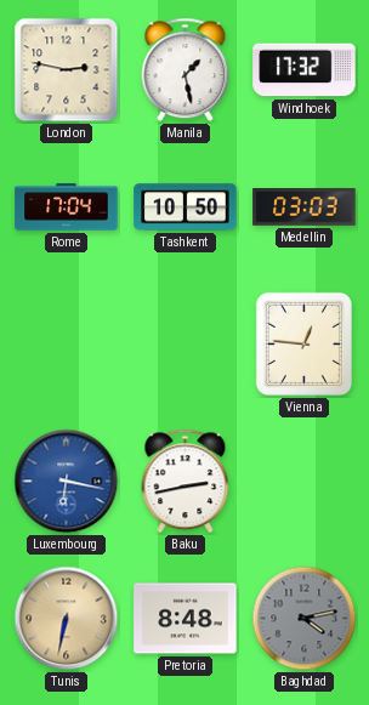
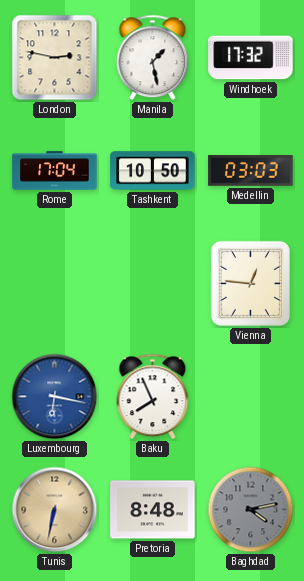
Baku: 2:43 -> 7:56
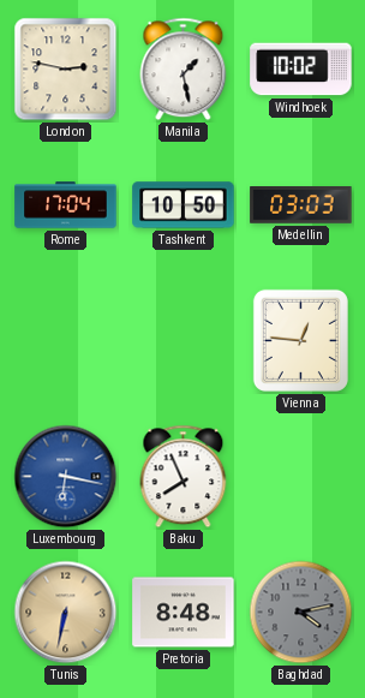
Windhoek: 17:32 -> 10:02
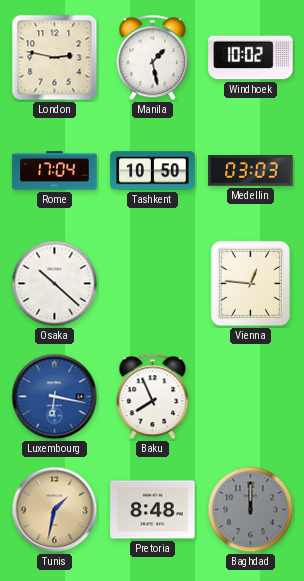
Osaka: none -> 10:22
Tunis: 6:32 -> 1:32
Baghdad: 4:13 -> 12:00
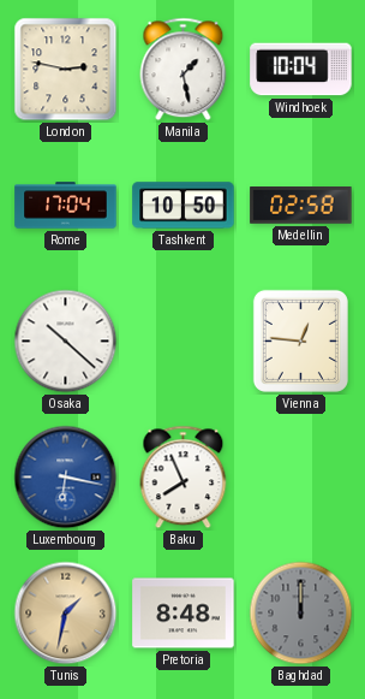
Windhoek: 10:02 -> 10:04
Medellin: 03:03 -> 02:58
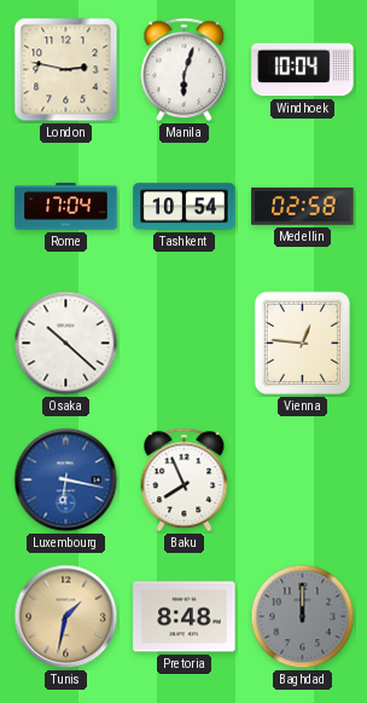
Manila: 1:28 -> 6:03
Tashkent: 10:50 -> 10:54
